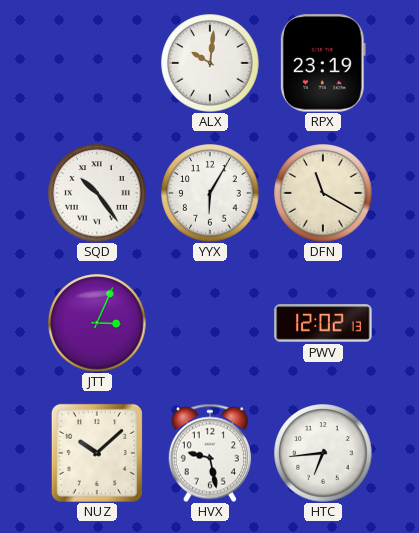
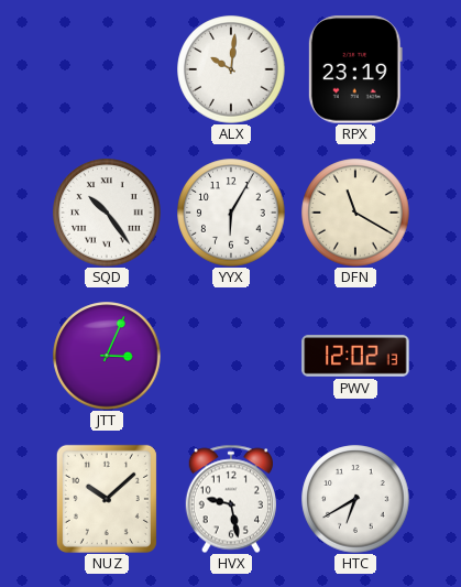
HTC: 6:44 -> 6:40
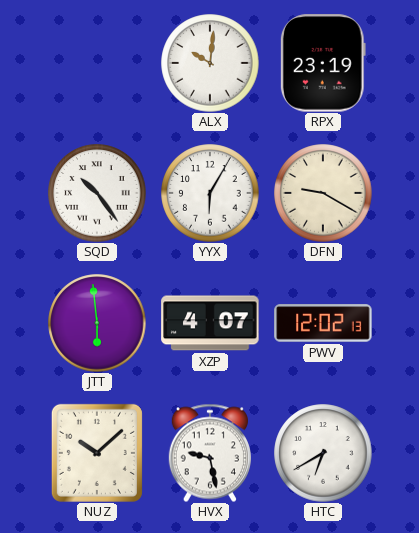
DFN: 11:20 -> 9:20
JTT: 3:04 -> 5:59
XZP: none -> 4:07
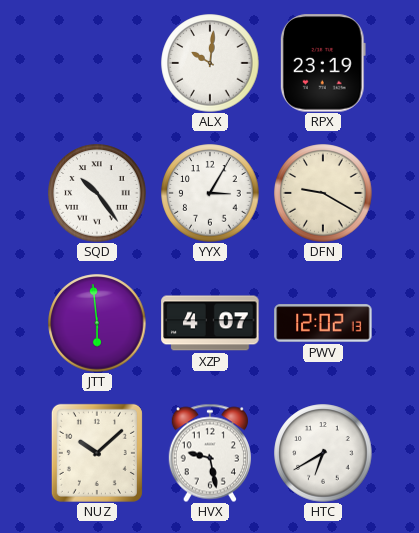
YYX: 6:05 -> 3:05
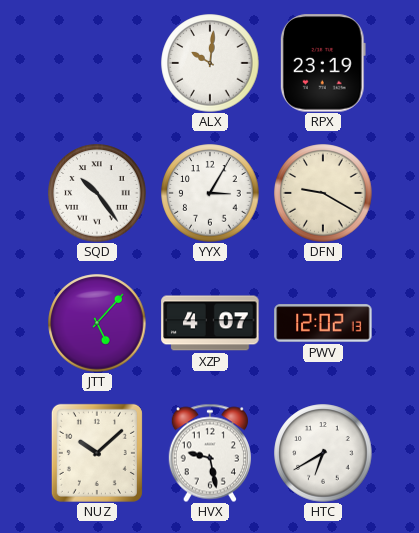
JTT: 5:59 -> 5:07
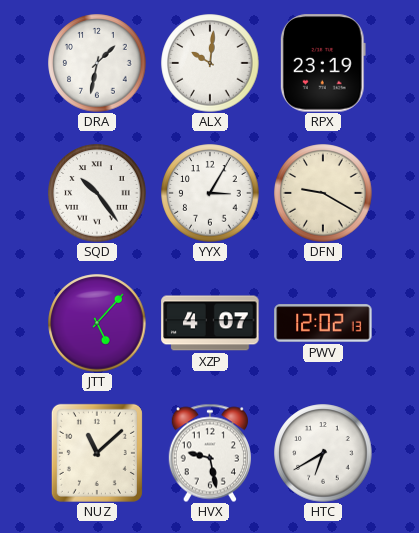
DRA: none -> 1:32
NUZ: 10:08 -> 11:08
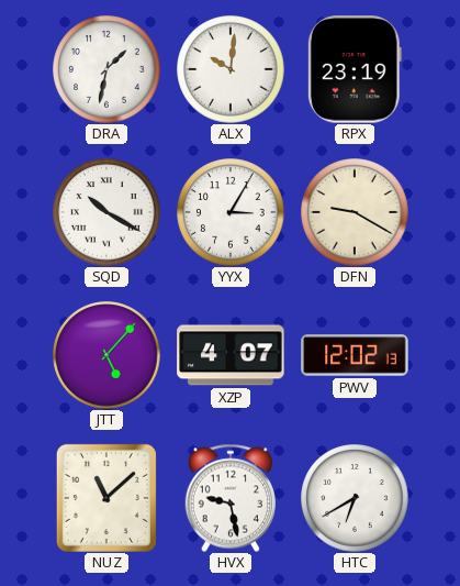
SQD: 10:24 -> 10:20
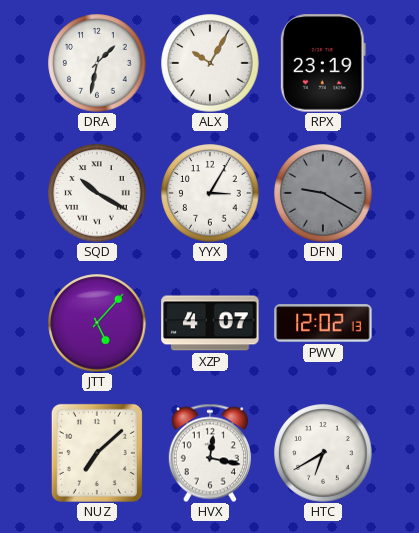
ALX: 10:01 -> 10:05
DFN dial: cream -> grey
NUZ: 11:08 -> 7:08
HVX: 9:28 -> 12:17
